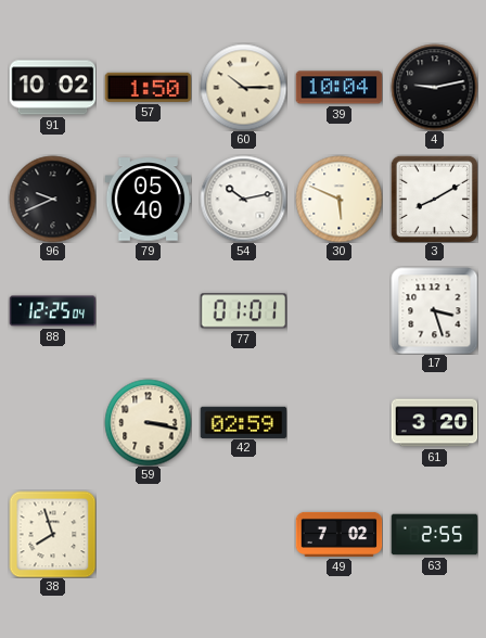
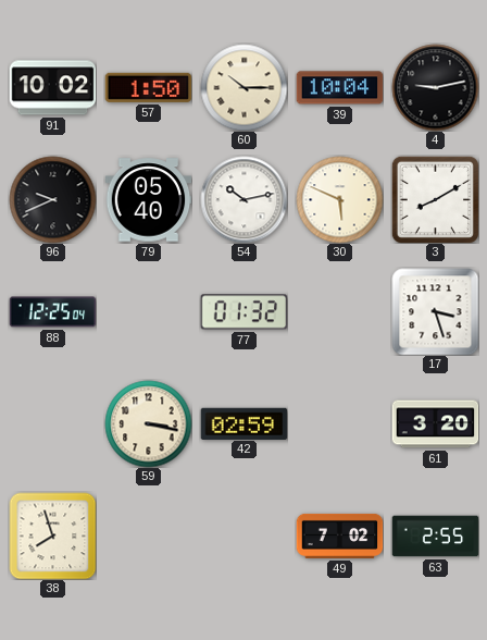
77: 01:01 -> 01:32
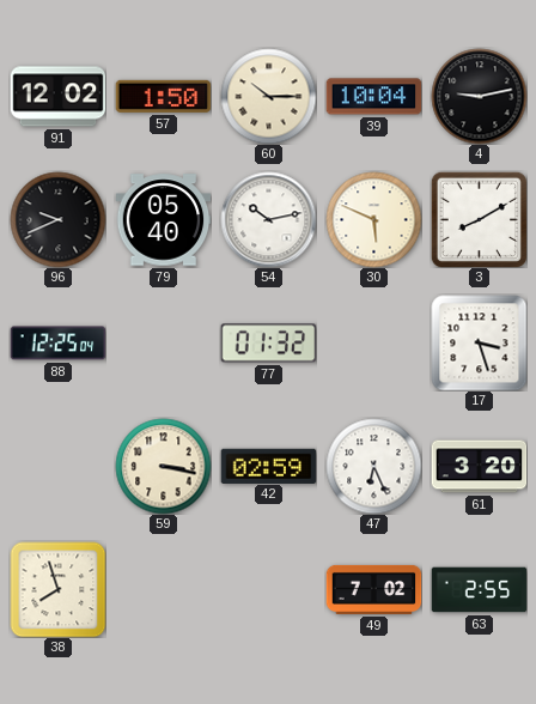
91: 10:02 -> 12:02
47: none -> 6:26
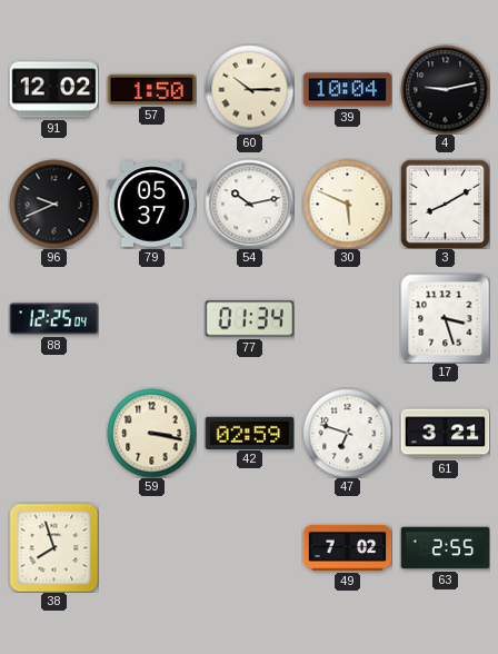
79: 05:40 -> 05:37
77: 01:32 -> 01:34
47: 6:26 -> 6:48
61: 3:20 -> 3:21
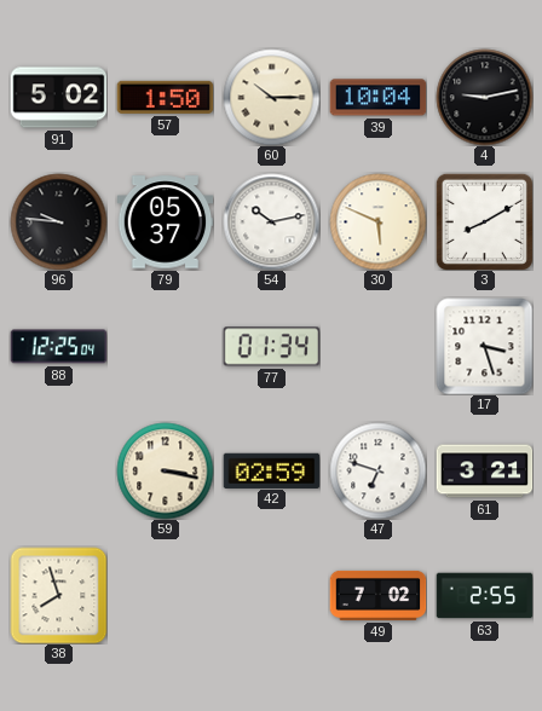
91: 12:02 -> 5:02
96: 9:41 -> 9:46
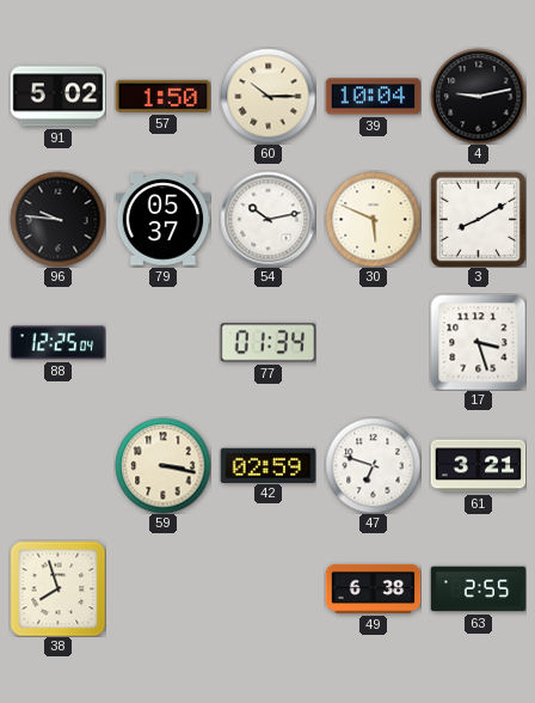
49: 7:02 -> 6:38
